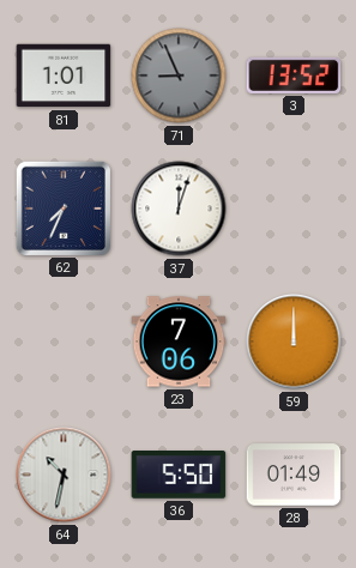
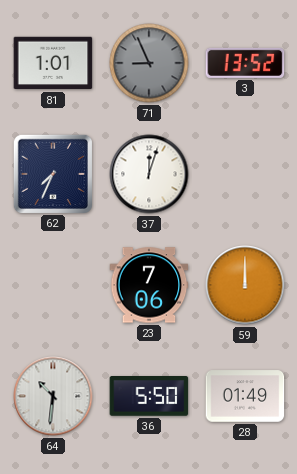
64: 10:32 -> 10:31
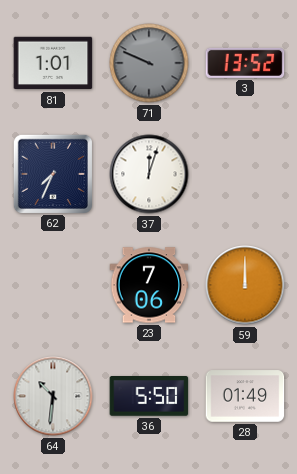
71: 8:56 -> 9:49
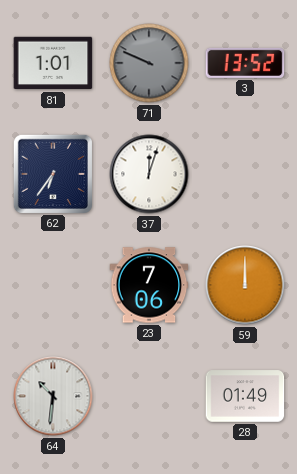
62: 7:34 -> 6:36
36: 5:50 -> none
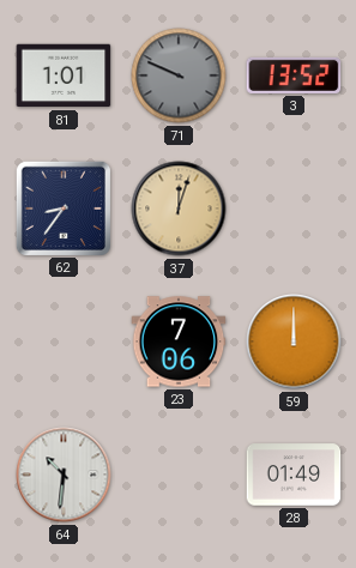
62: 6:36 -> 8:36
37 dial: white -> champagne
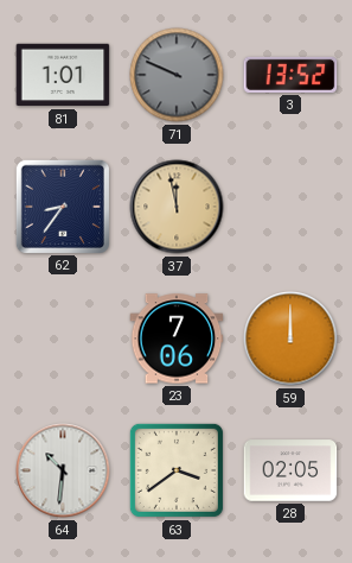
37: 12:03 -> 11:58
63: none -> 3:39
28: 01:49 -> 02:05
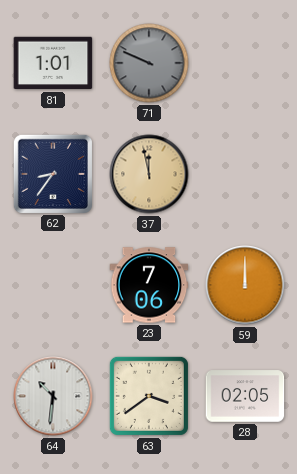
3: 13:52 -> none
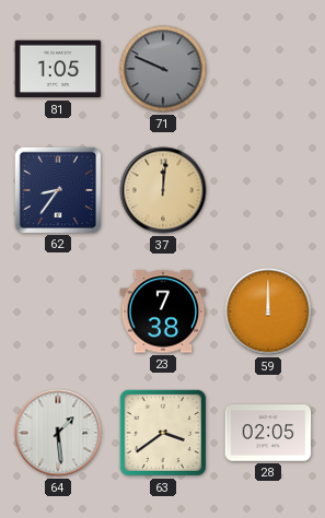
81: 1:01 -> 1:05
37: 11:58 -> 12:01
23: 7:06 -> 7:38
64: 10:31 -> 1:29
